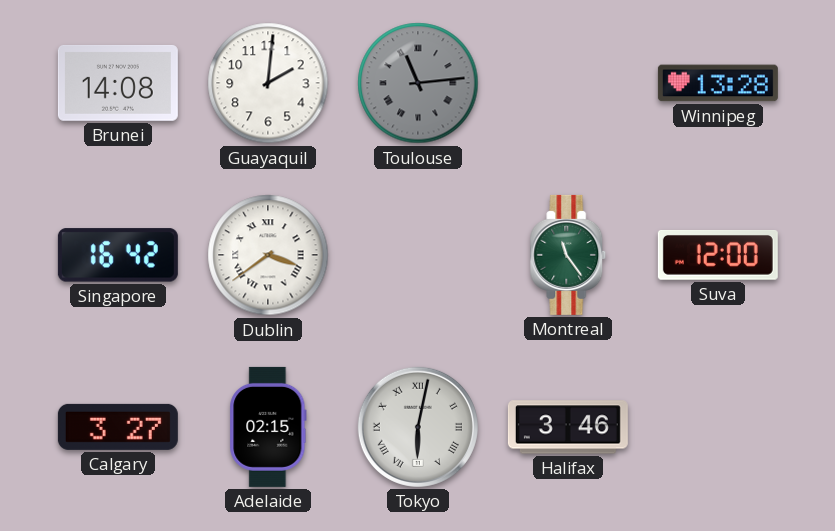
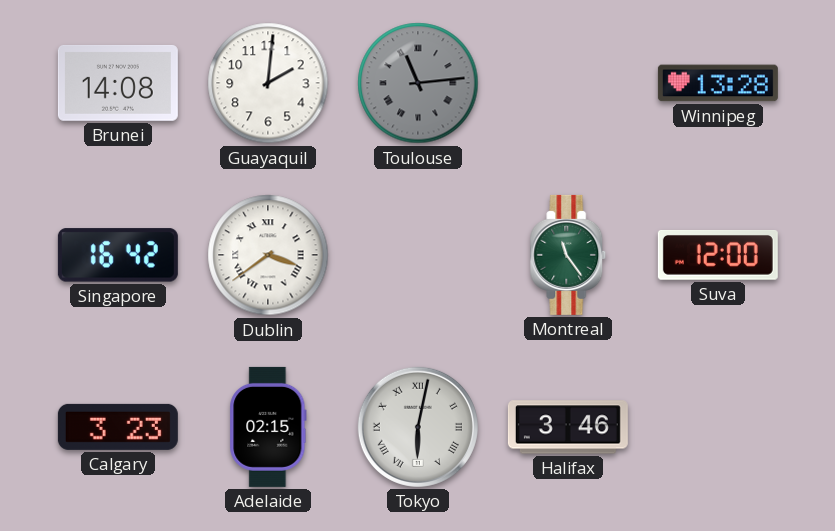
Calgary: 3:27 -> 3:23
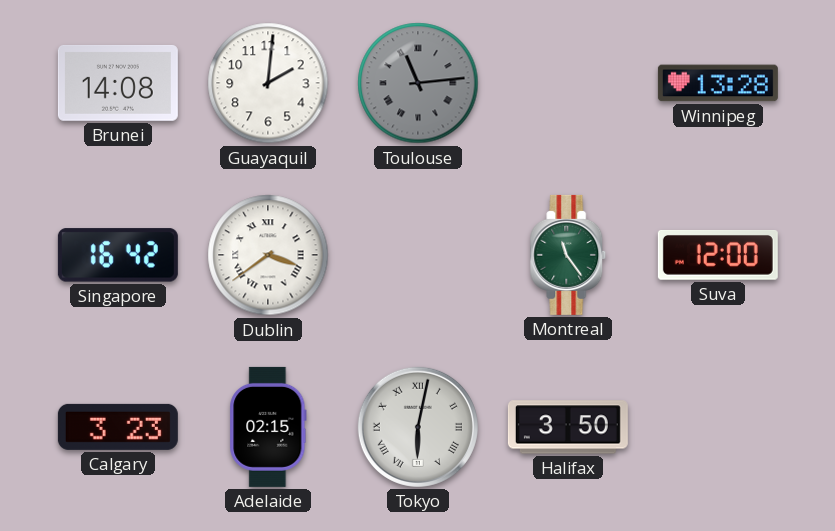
Halifax: 3:46 -> 3:50
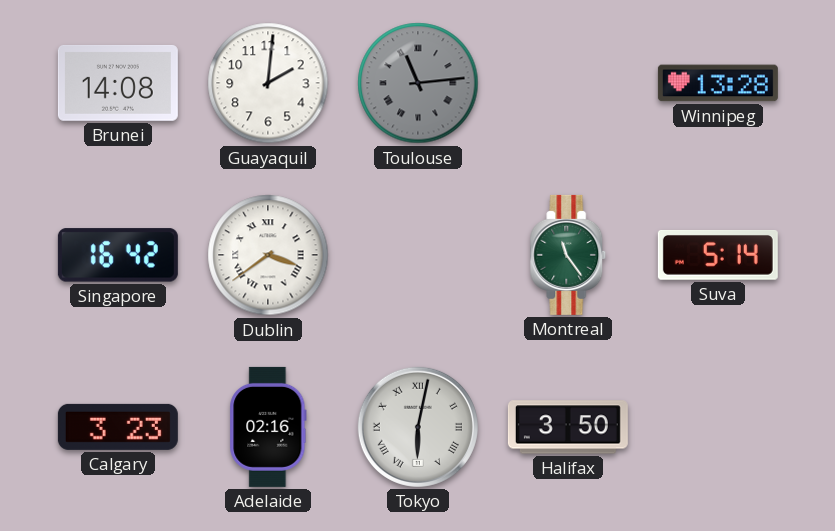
Suva: 12:00 -> 5:14
Adelaide: 02:15 -> 02:16
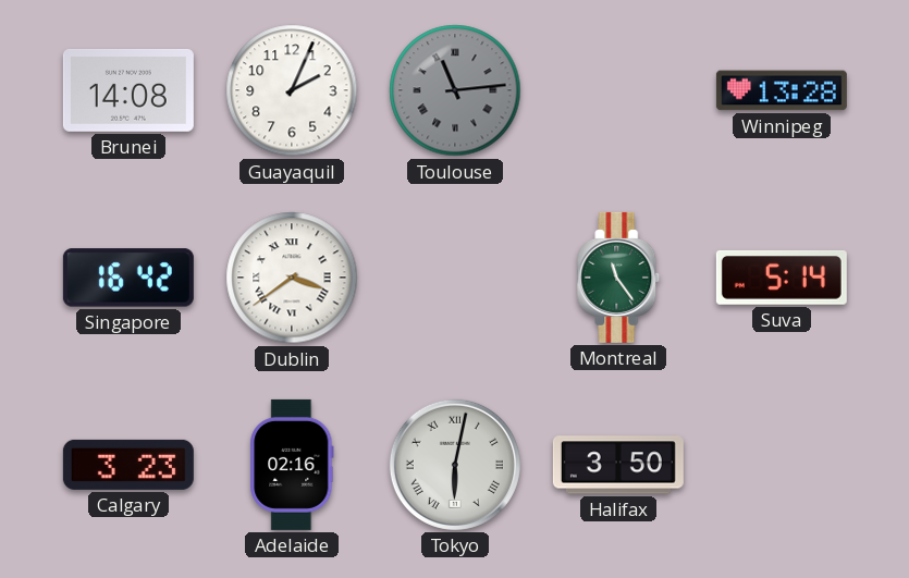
Guayaquil: 2:01 -> 2:04
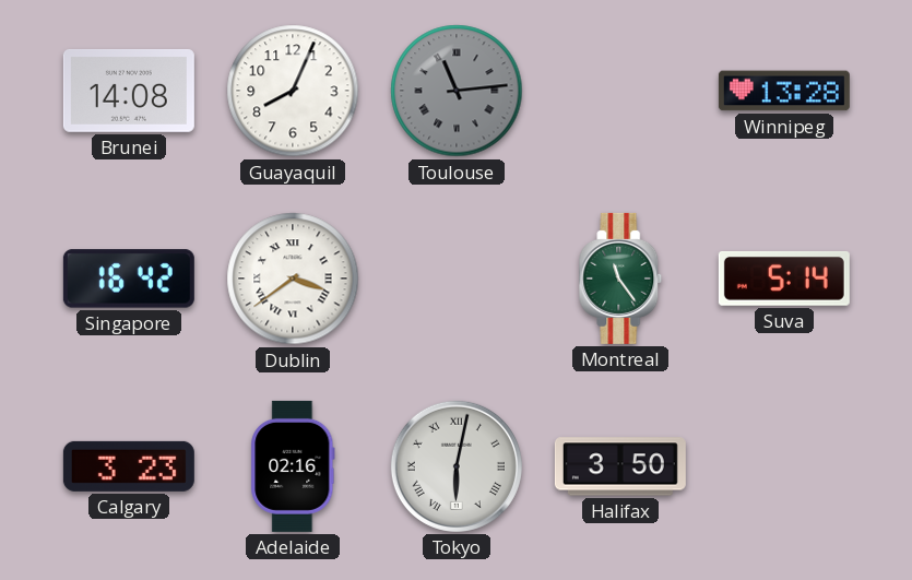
Guayaquil: 2:04 -> 8:04
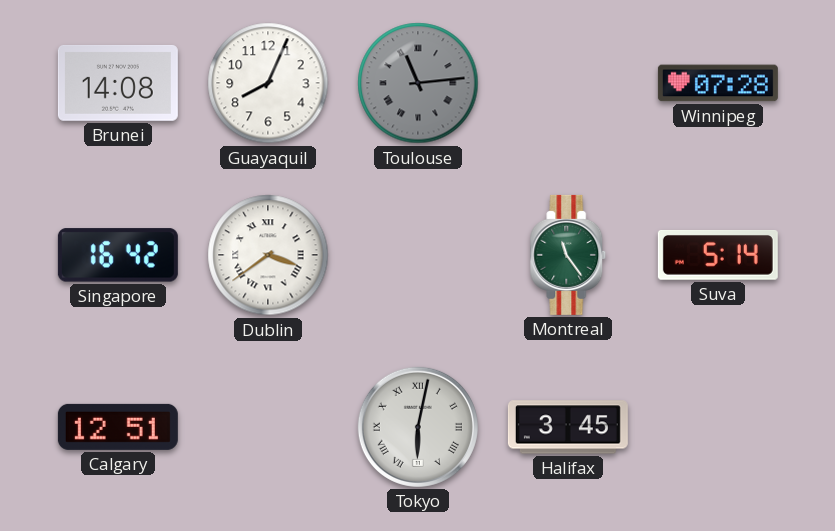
Winnipeg: 13:28 -> 07:28
Calgary: 3:23 -> 12:51
Adelaide: 02:16 -> none
Halifax: 3:50 -> 3:45
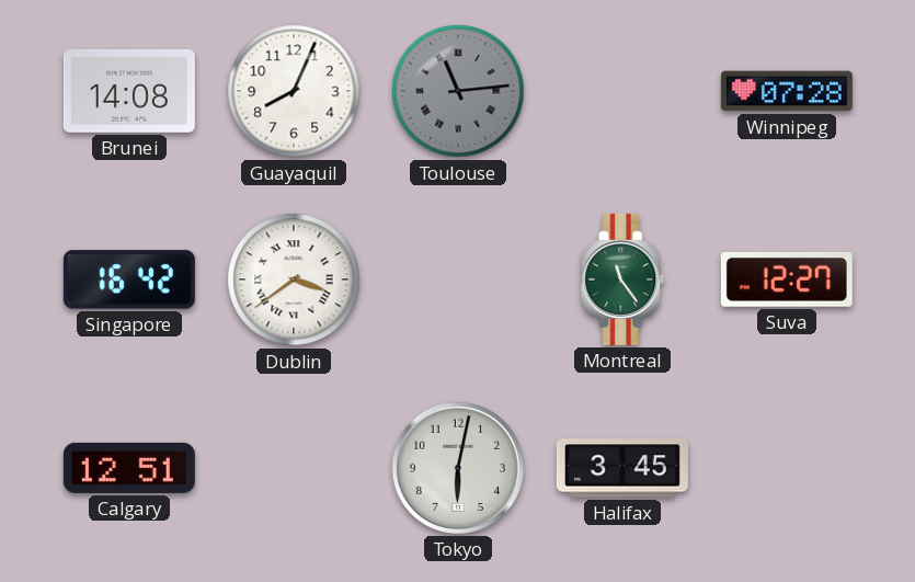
Suva: 5:14 -> 12:27
Tokyo numerals: Roman -> Arabic
